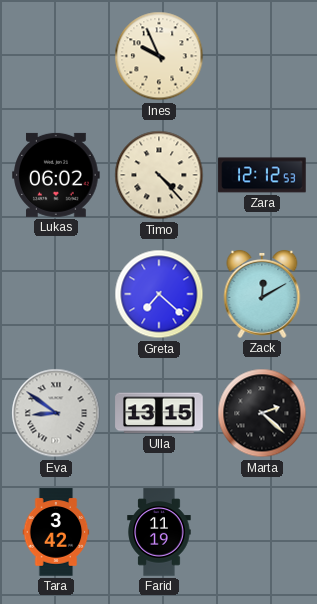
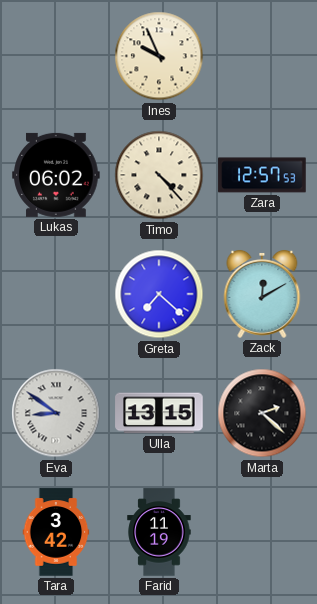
Zara: 12:12 -> 12:57
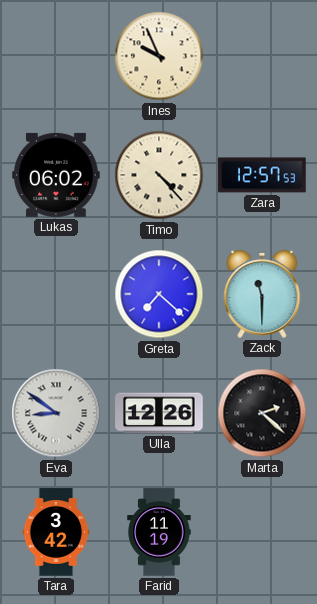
Zack: 12:10 -> 11:30
Ulla: 13:15 -> 12:26
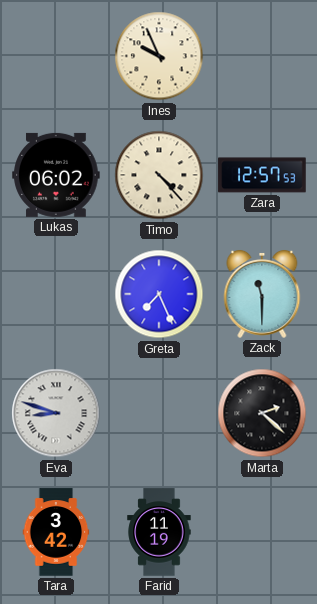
Greta: 7:22 -> 7:26
Eva: 8:51 -> 8:48
Ulla: 12:26 -> none
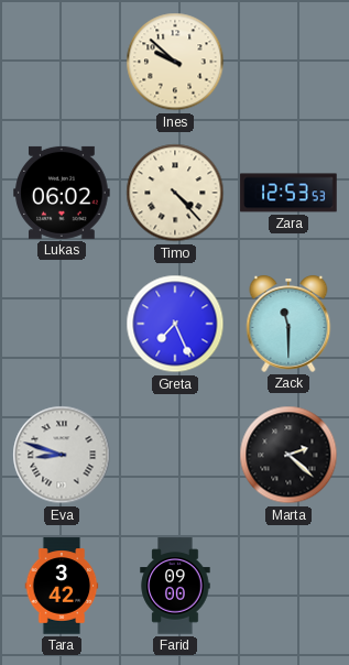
Ines: 9:56 -> 9:52
Zara: 12:57 -> 12:53
Farid: 11:19 -> 09:00
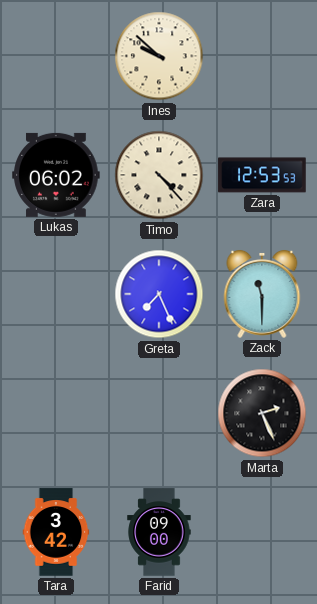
Eva: 8:48 -> none
Marta: 2:22 -> 2:26
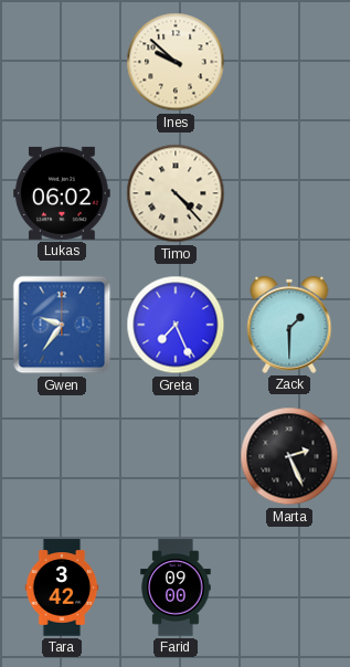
Zara: 12:53 -> none
Gwen: none -> 9:36
Zack: 11:30 -> 1:30
